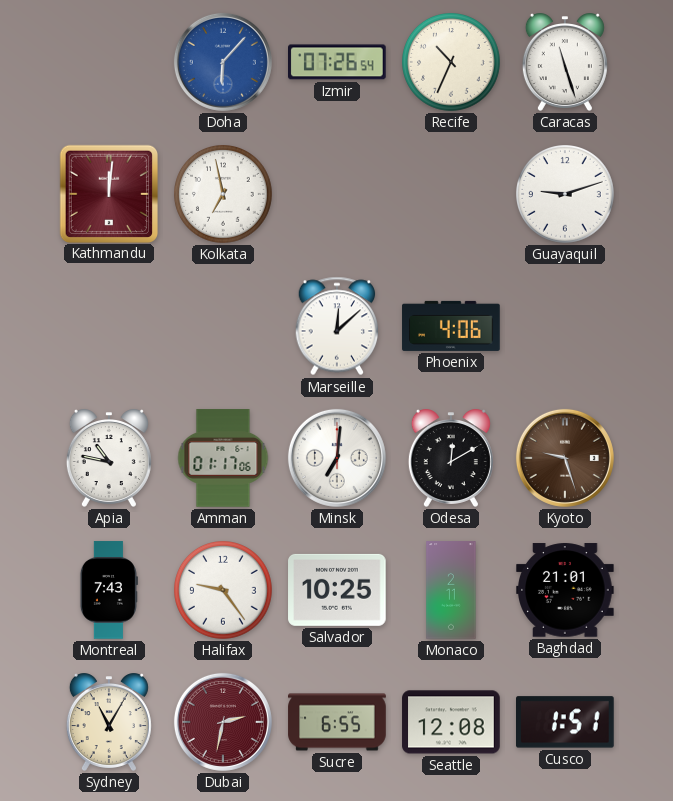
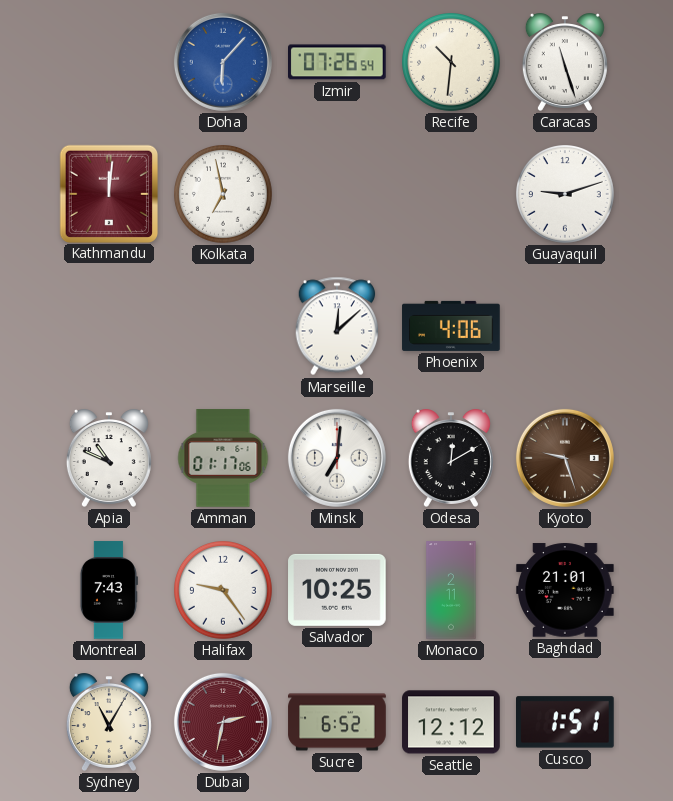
Recife: 10:34 -> 10:31
Apia: 10:47 -> 10:49
Sucre: 6:55 -> 6:52
Seattle: 12:08 -> 12:12
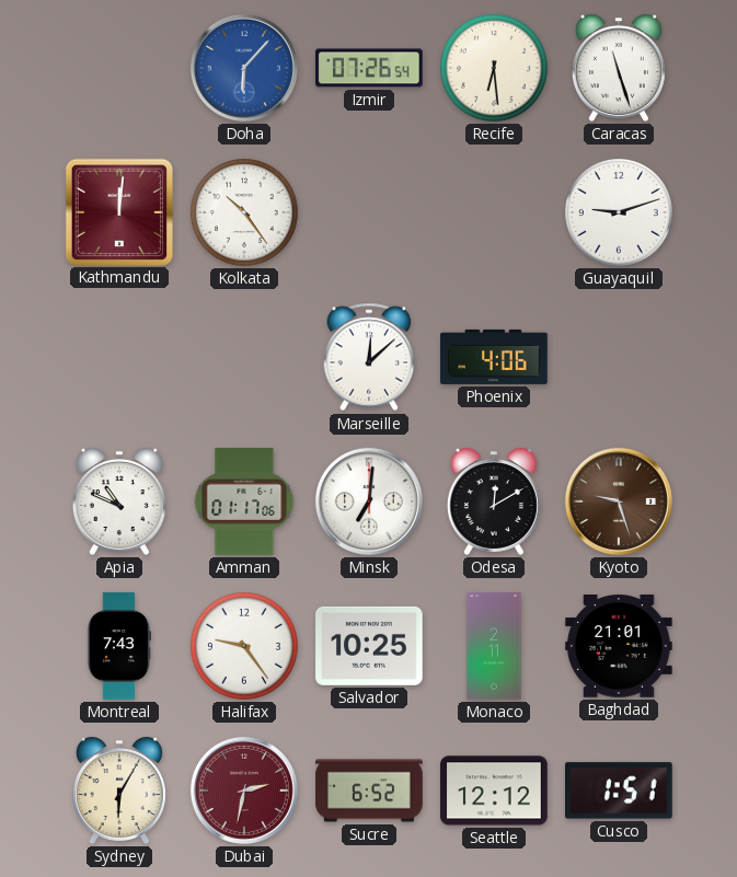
Recife: 10:31 -> 6:29
Kolkata: 6:58 -> 10:24
Sydney: 11:05 -> 6:05
